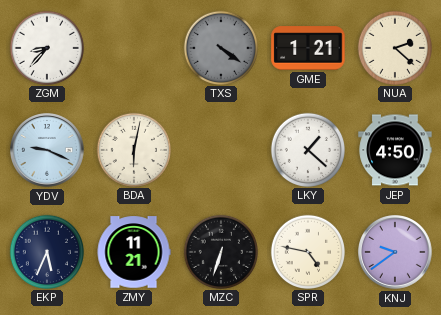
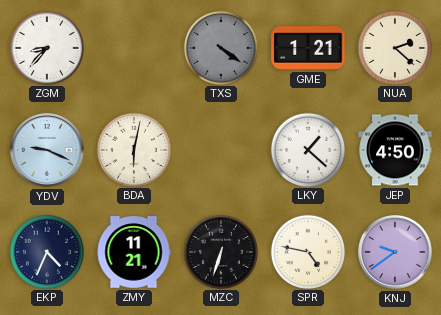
EKP: 5:34 -> 4:34
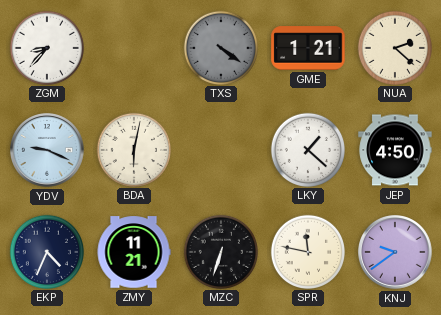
SPR: 4:47 -> 11:47
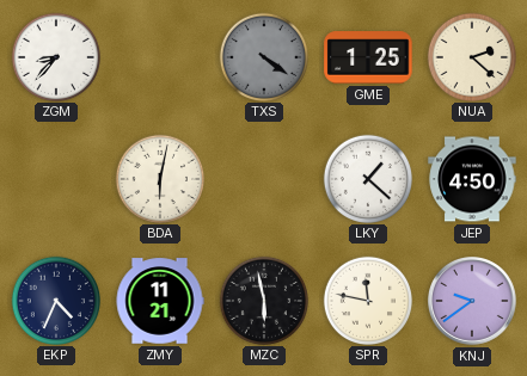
GME: 1:21 -> 1:25
YDV: 9:19 -> none
MZC: 6:33 -> 5:58
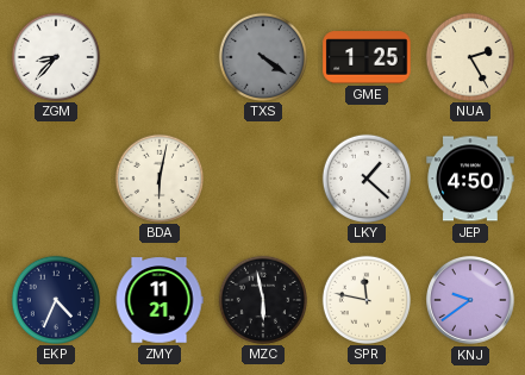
NUA: 2:22 -> 2:25
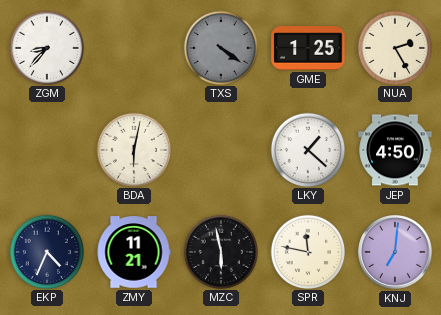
KNJ: 9:39 -> 7:01
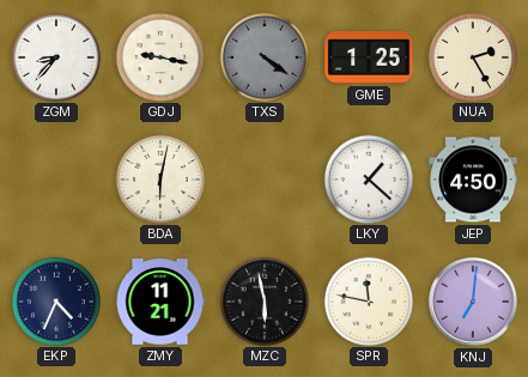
GDJ: none -> 9:17
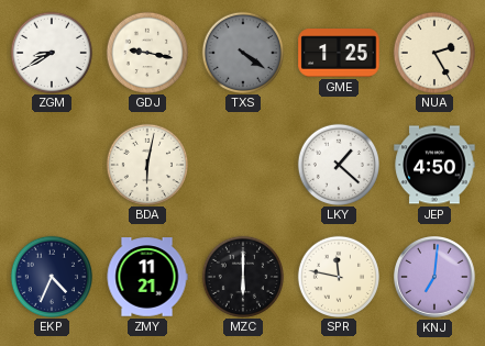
ZGM: 8:37 -> 8:40
MZC: 5:58 -> 6:00
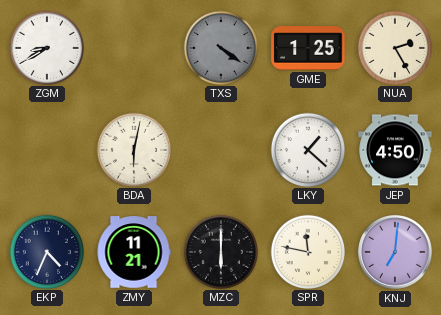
GDJ: 9:17 -> none
